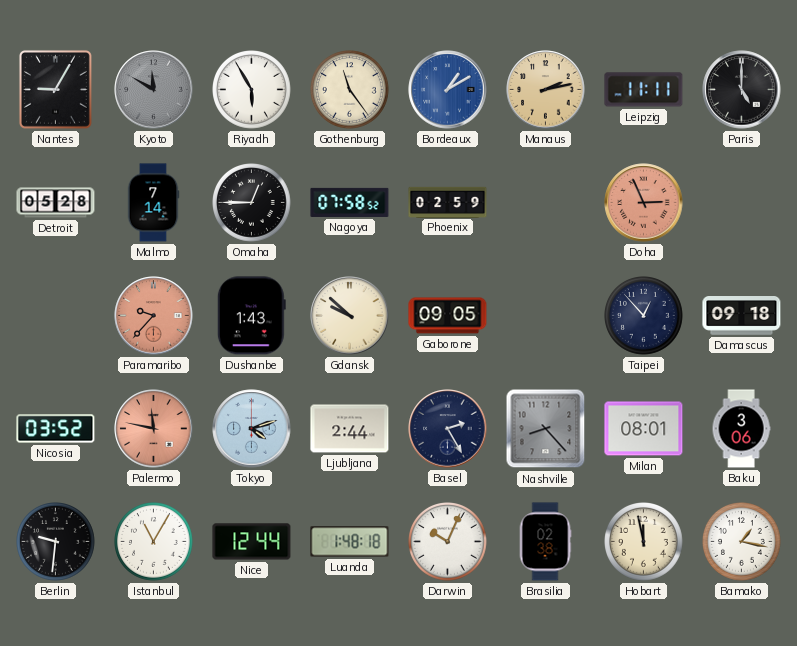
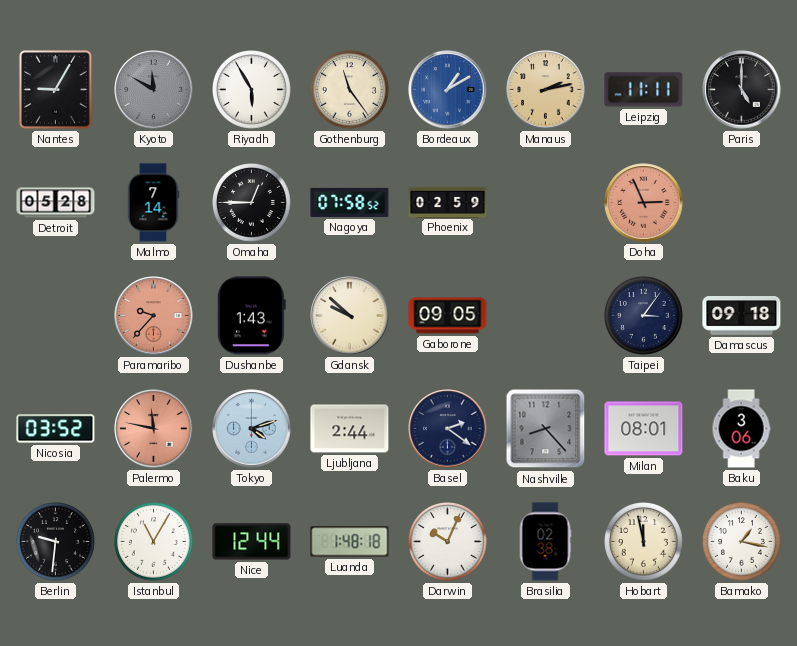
Taipei: 12:53 -> 3:06
Basel: 2:25 -> 2:21
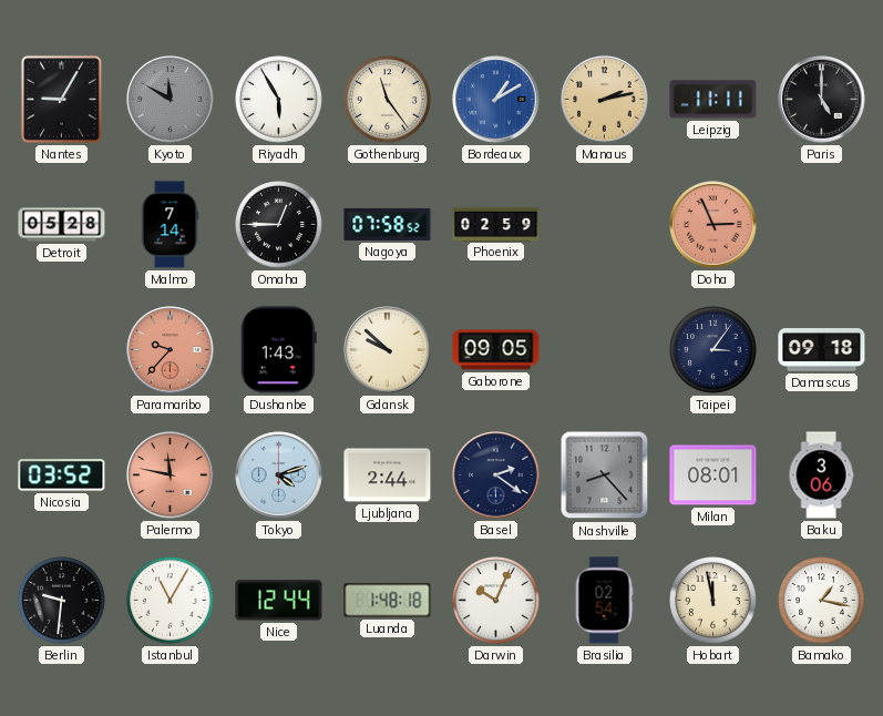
Brasilia: 02:38 -> 02:54
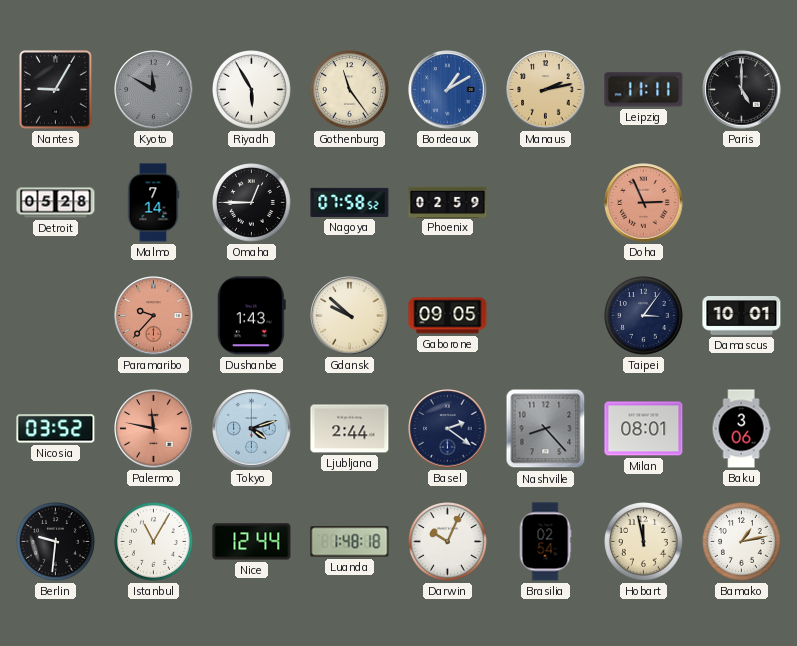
Damascus: 09:18 -> 10:01
Bamako: 1:17 -> 1:13
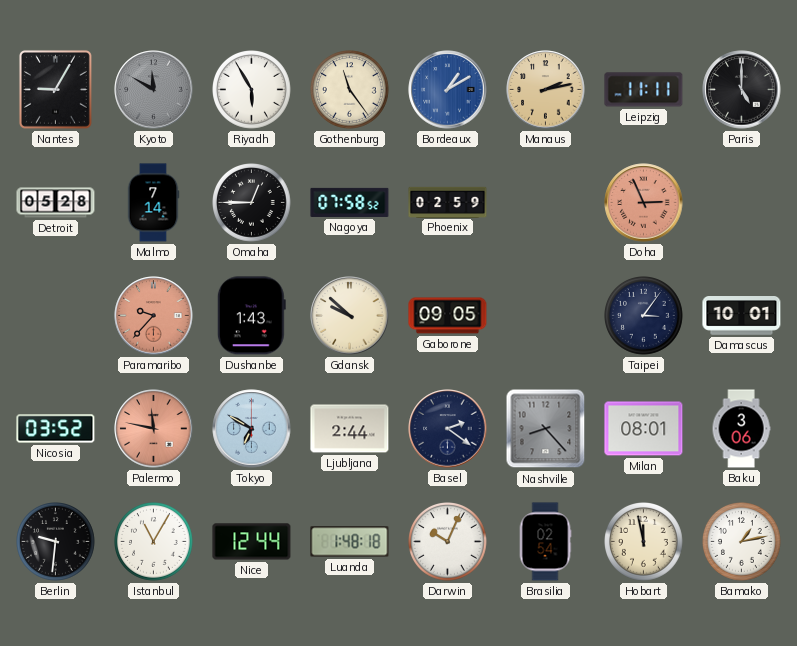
Tokyo: 4:12 -> 6:50
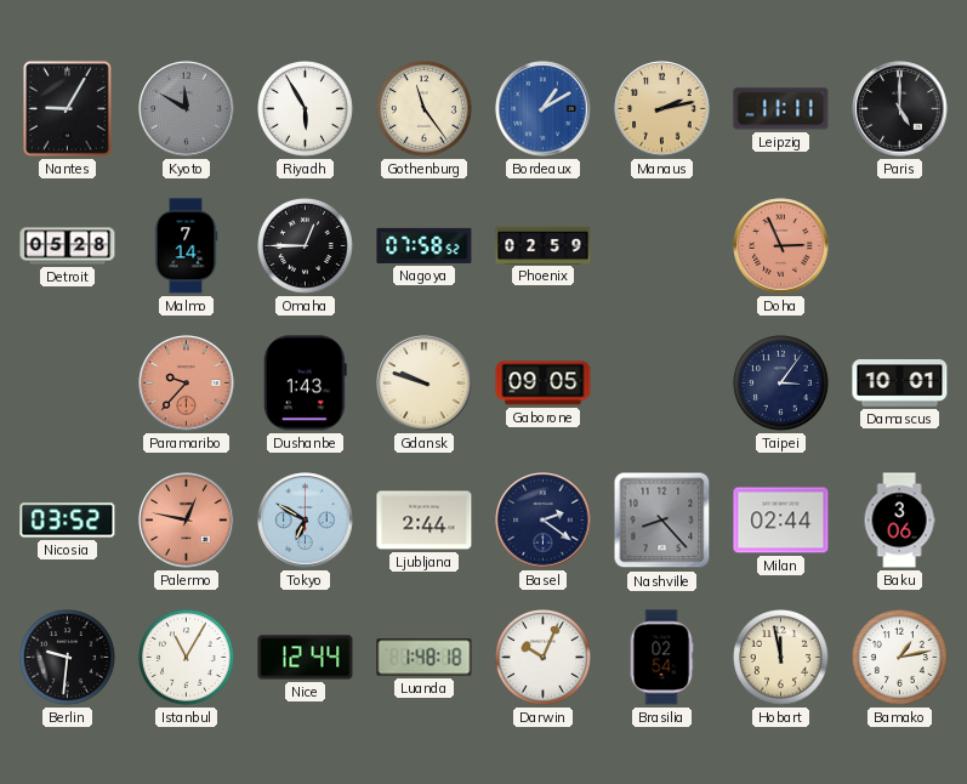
Gdansk: 9:52 -> 9:48
Palermo: 11:47 -> 12:47
Milan: 08:01 -> 02:44
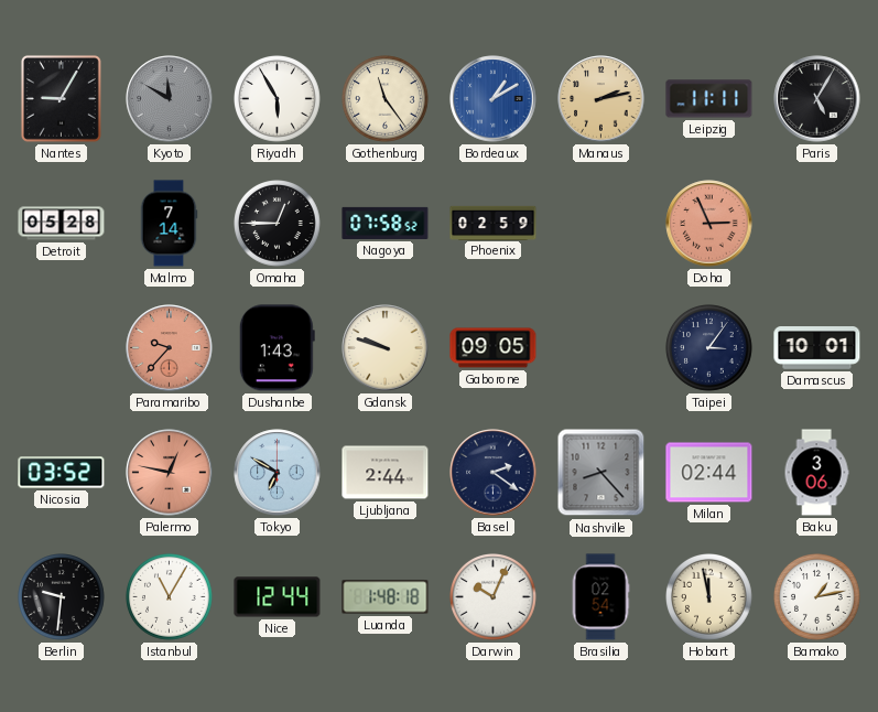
Paris: 5:00 -> 5:05
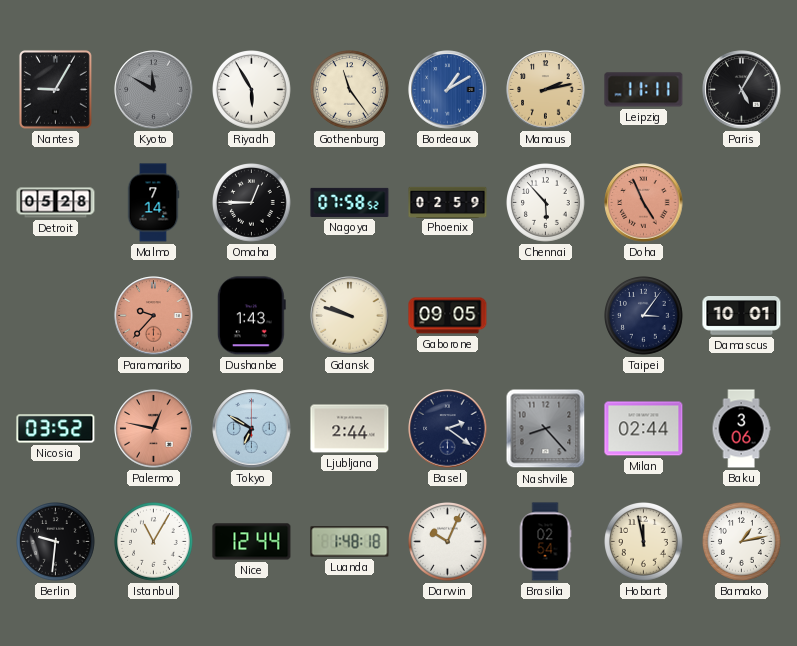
Chennai: none -> 5:53
Doha: 2:56 -> 4:56
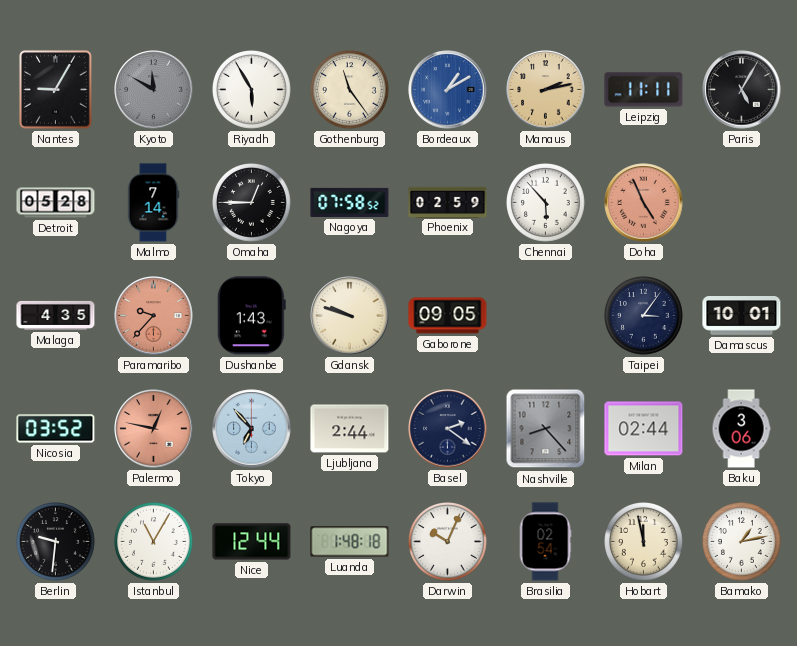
Malaga: none -> 4:35
Tokyo: 6:50 -> 6:53
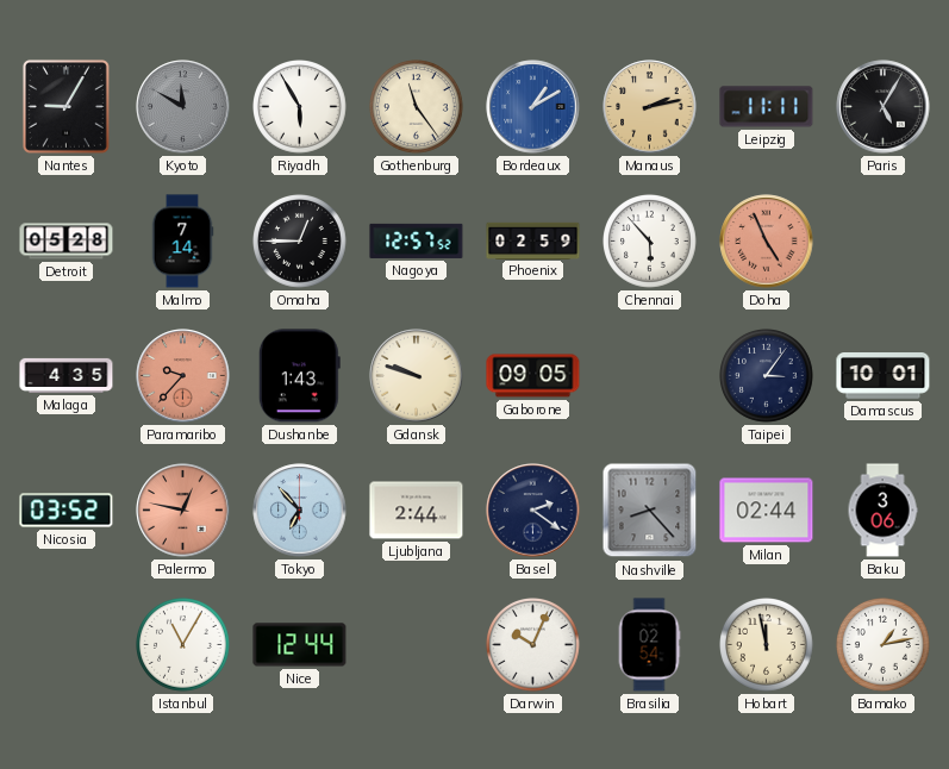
Nagoya: 07:58 -> 12:57
Berlin: 9:31 -> none
Luanda: 1:48 -> none
